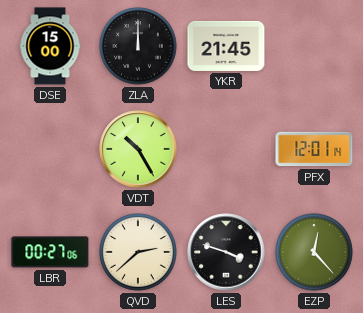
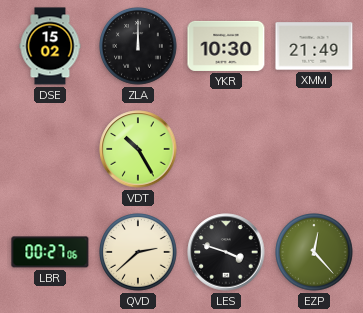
DSE: 15:00 -> 15:02
YKR: 21:45 -> 10:30
XMM: none -> 21:49
PFX: 12:01 -> none
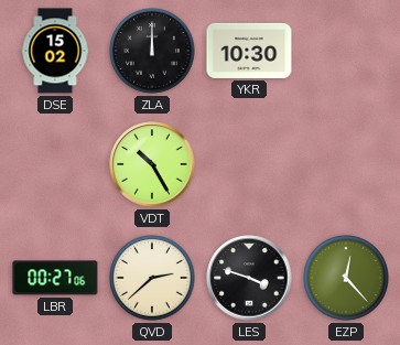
XMM: 21:49 -> none
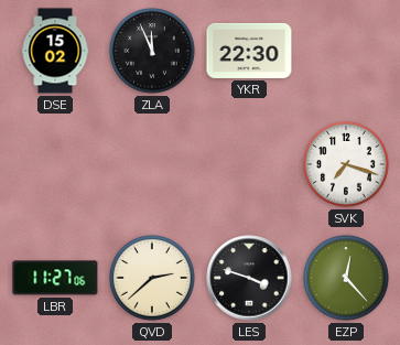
ZLA: 12:00 -> 11:56
YKR: 10:30 -> 22:30
VDT: 10:25 -> none
SVK: none -> 7:18
LBR: 00:27 -> 11:27
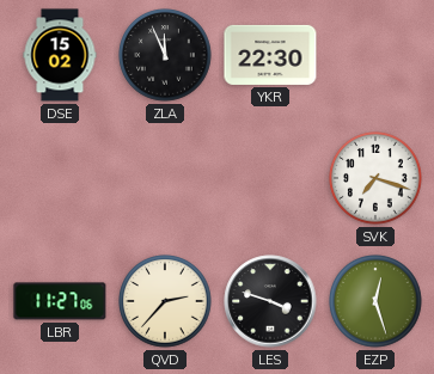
QVD: 2:38 -> 2:37
EZP: 12:23 -> 12:27
